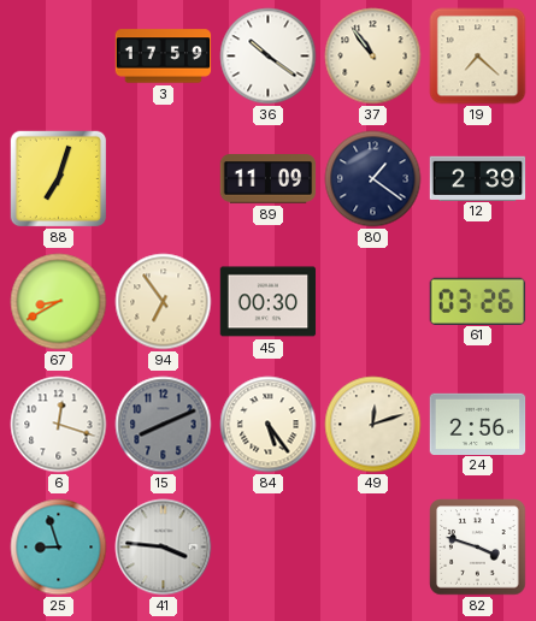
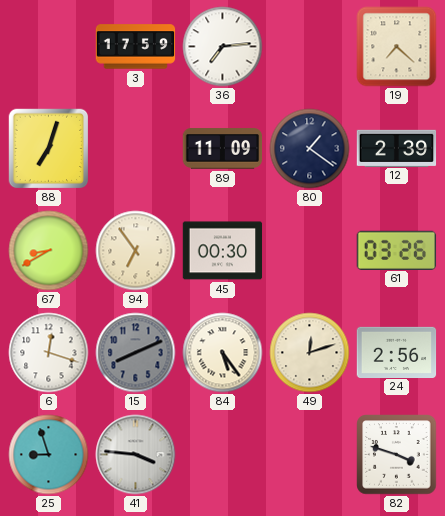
36: 10:21 -> 7:14
37: 10:54 -> none
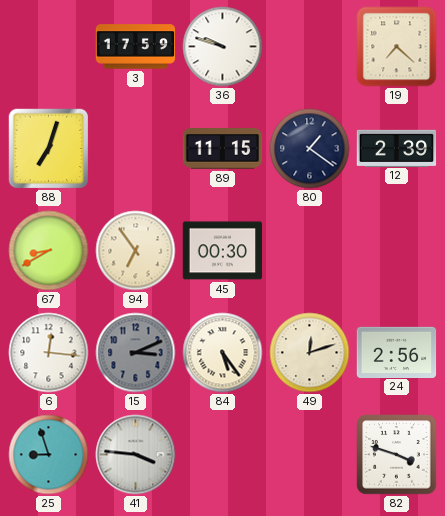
36: 7:14 -> 9:48
89: 11:09 -> 11:15
61: 03:26 -> none
6: 12:18 -> 12:16
15: 8:11 -> 3:11
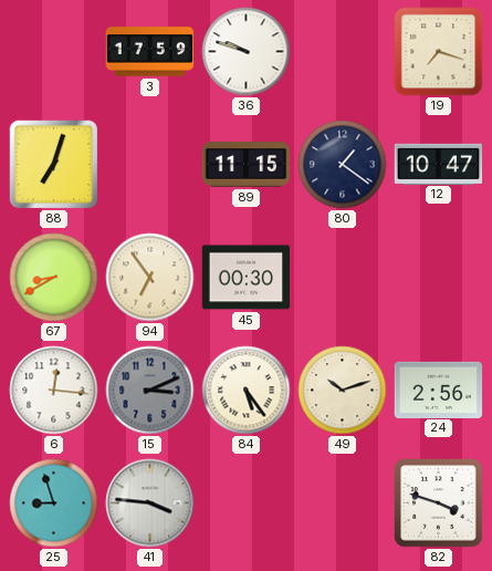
19: 7:22 -> 7:18
12: 2:39 -> 10:47
49: 12:12 -> 10:12
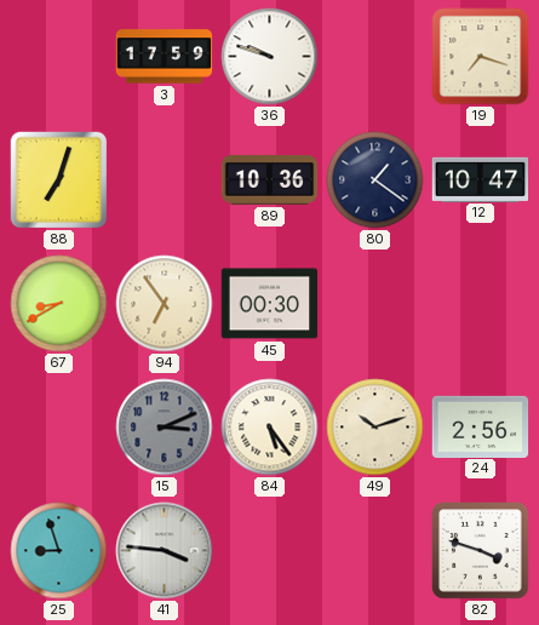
89: 11:15 -> 10:36
6: 12:16 -> none
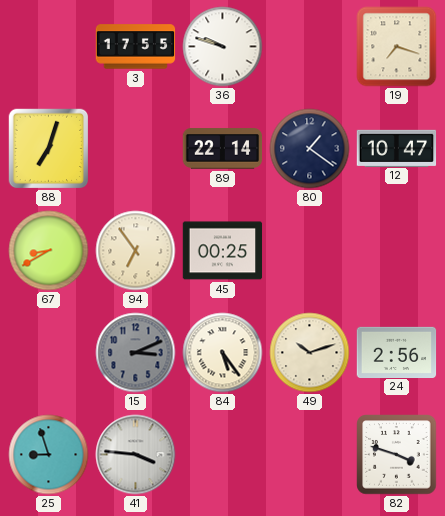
3: 17:59 -> 17:55
89: 10:36 -> 22:14
45: 00:30 -> 00:25
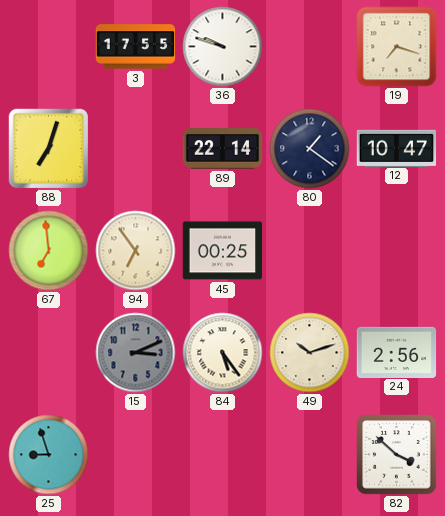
67: 8:40 -> 6:59
41: 3:46 -> none
82: 3:48 -> 3:52
